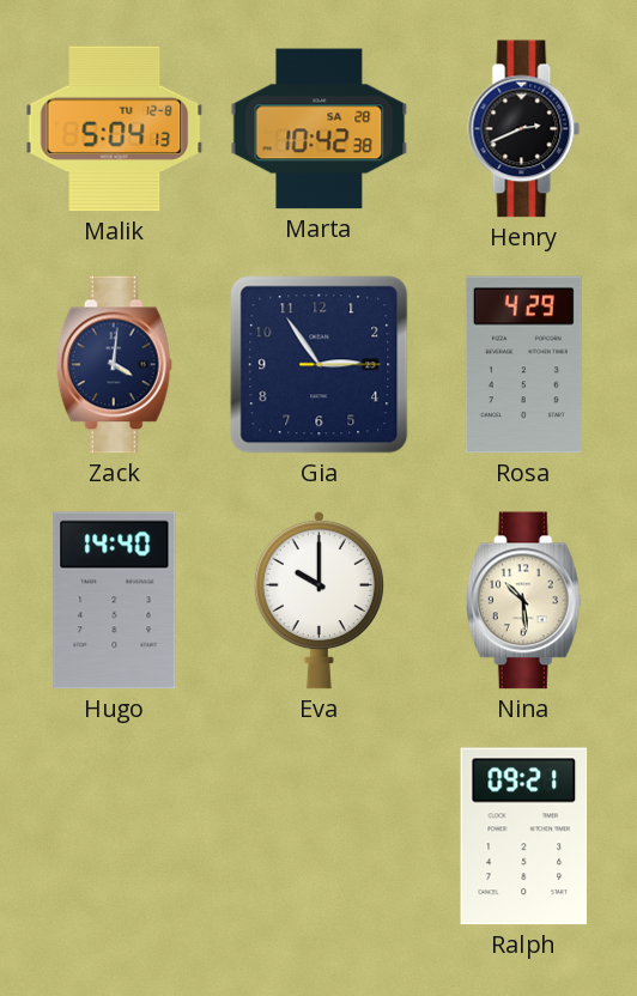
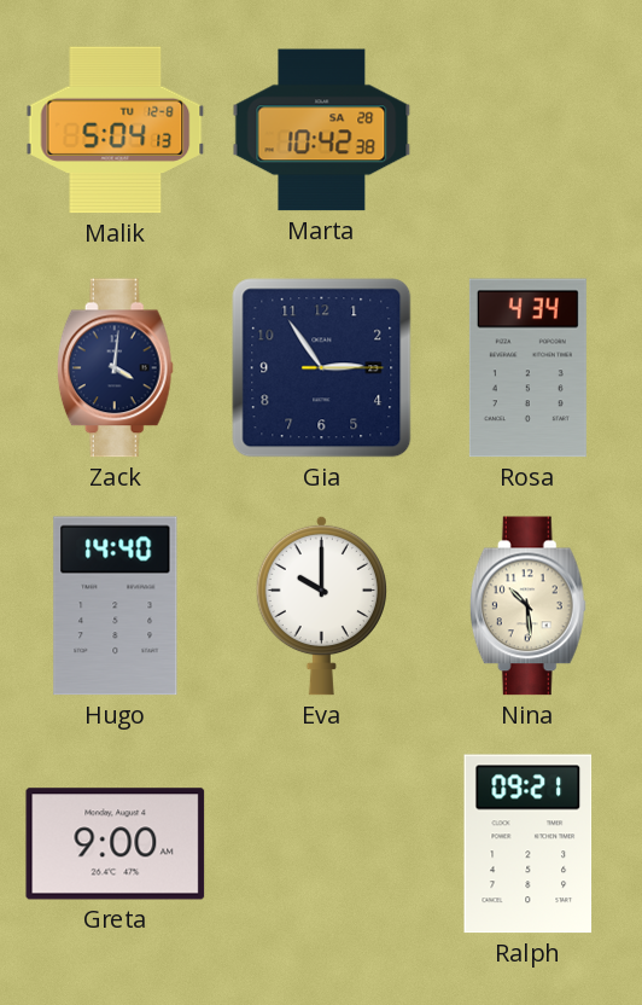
Henry: 2:41 -> none
Rosa: 4:29 -> 4:34
Greta: none -> 9:00
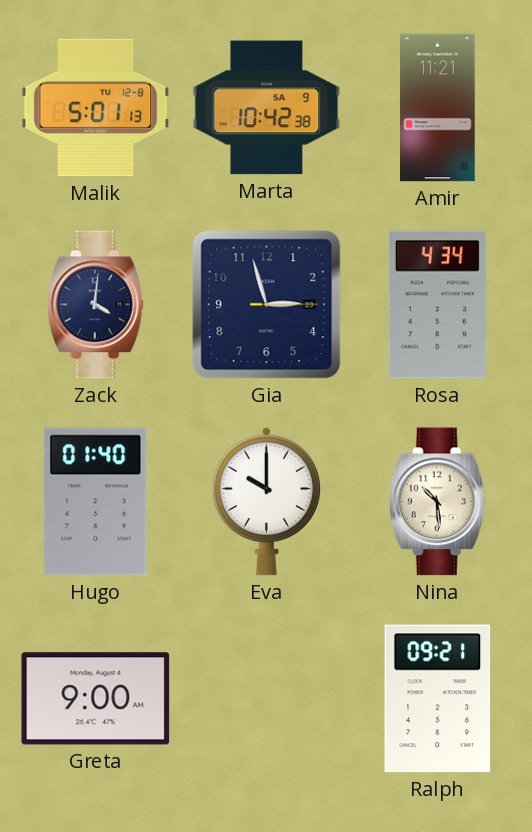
Malik: 5:04 -> 5:01
Marta date: SA 28 -> SA 9
Amir: none -> 11:21
Gia: 2:54 -> 2:57
Hugo: 14:40 -> 01:40
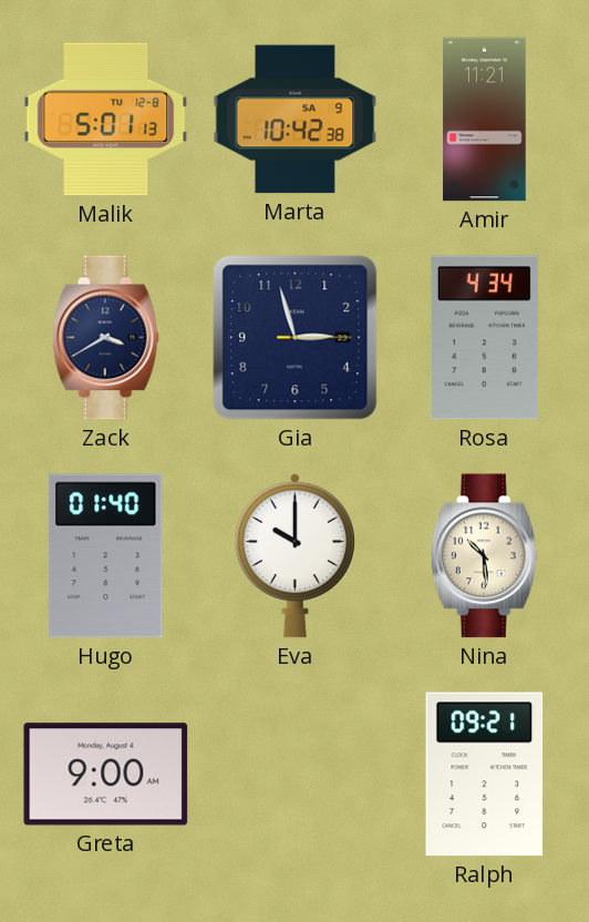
Zack: 4:01 -> 3:40
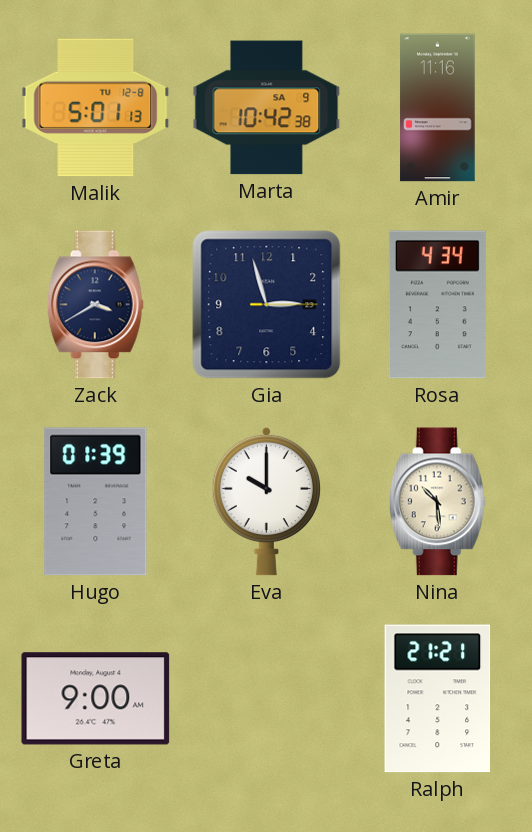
Amir: 11:21 -> 11:16
Hugo: 01:40 -> 01:39
Ralph: 09:21 -> 21:21
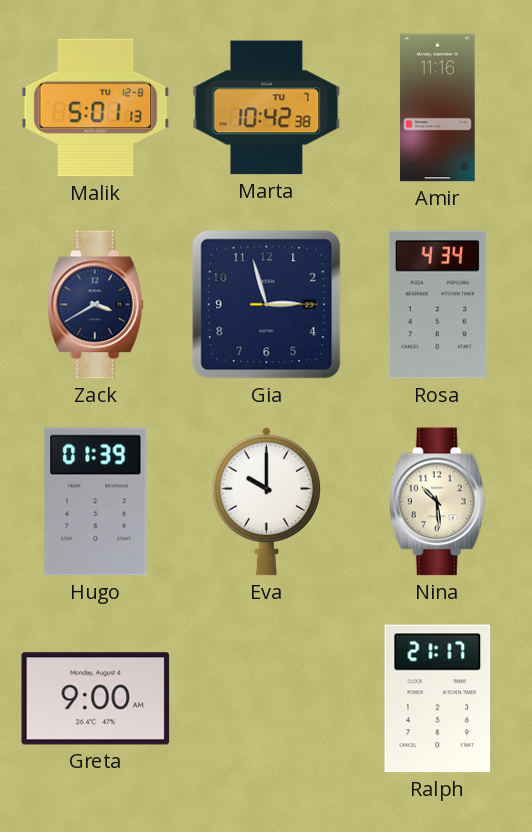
Marta date: SA 9 -> TU 7
Ralph: 21:21 -> 21:17
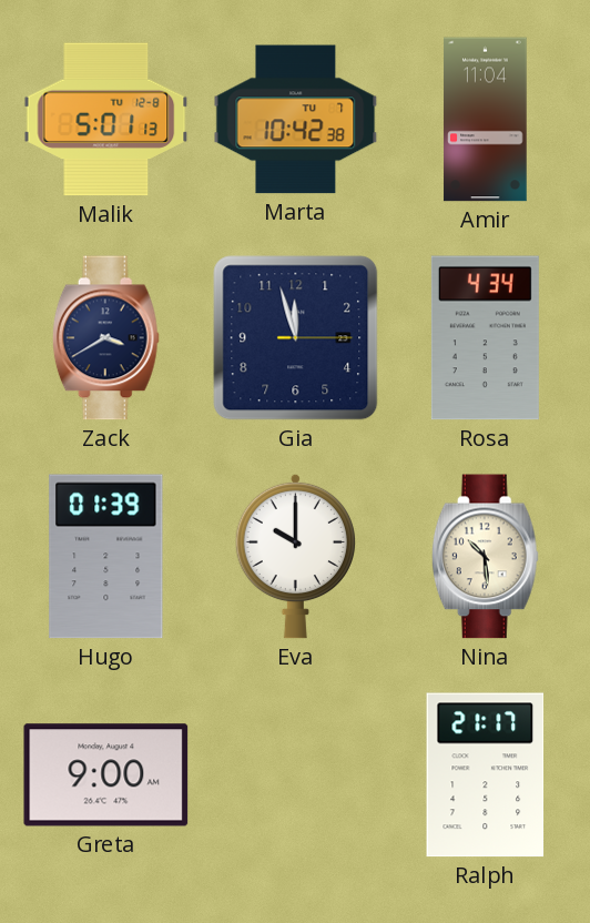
Amir: 11:16 -> 11:04
Gia: 2:57 -> 11:57
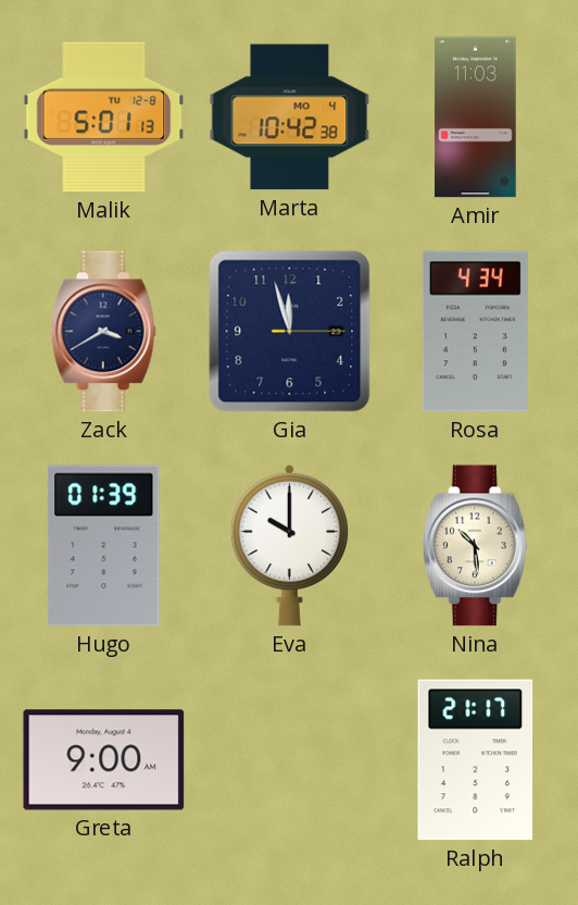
Marta date: TU 7 -> MO 4
Amir: 11:04 -> 11:03
